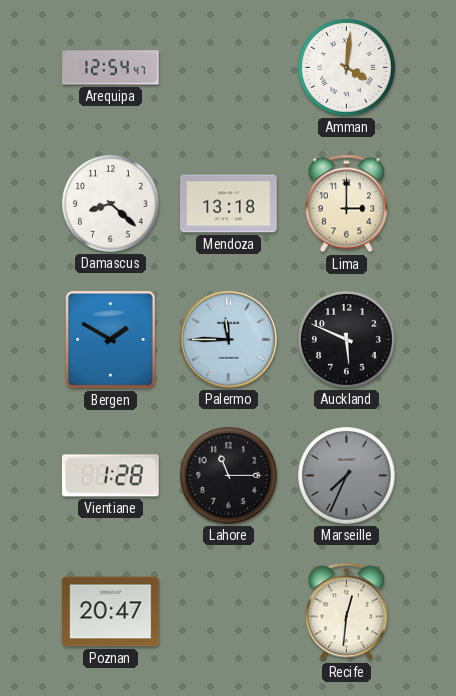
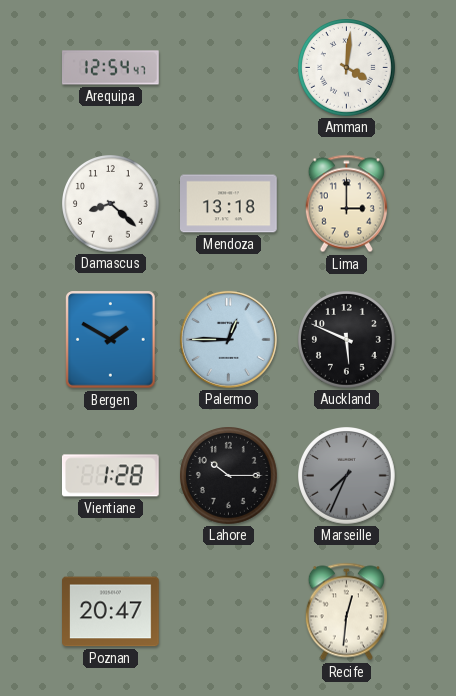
Palermo: 11:45 -> 12:45
Lahore: 11:15 -> 10:15
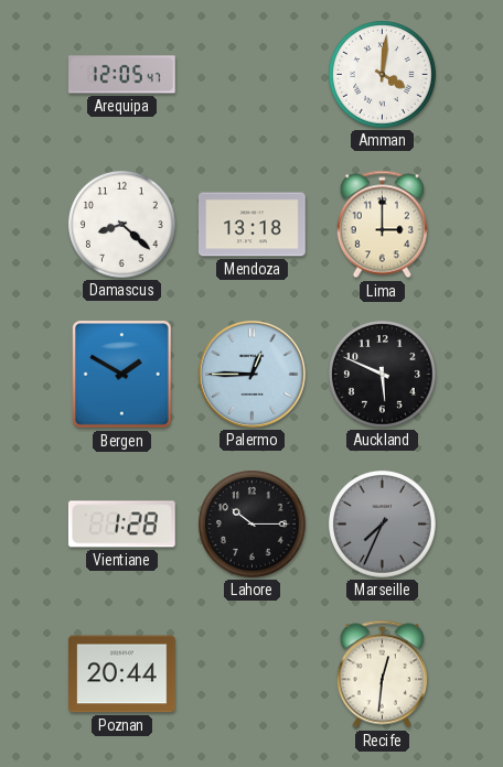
Arequipa: 12:54 -> 12:05
Poznan: 20:47 -> 20:44
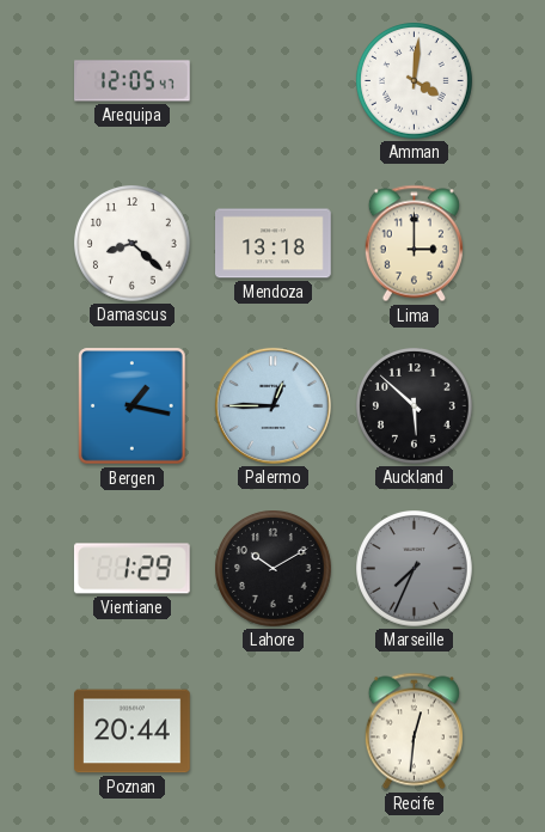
Bergen: 1:50 -> 1:17
Auckland: 5:49 -> 5:52
Vientiane: 1:28 -> 1:29
Lahore: 10:15 -> 10:10
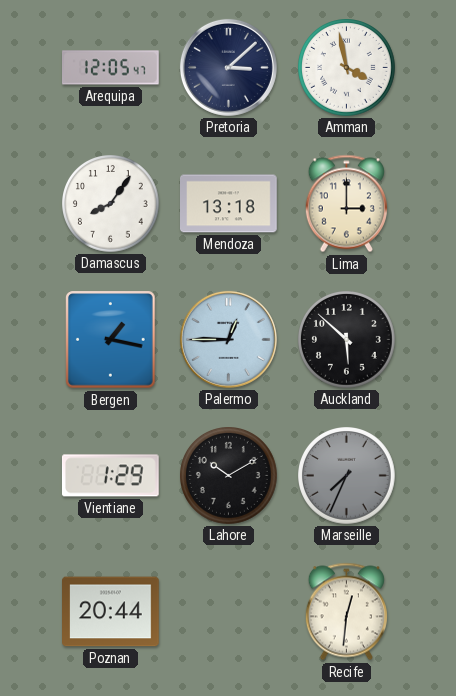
Pretoria: none -> 3:08
Amman: 4:01 -> 3:58
Damascus: 8:22 -> 8:06
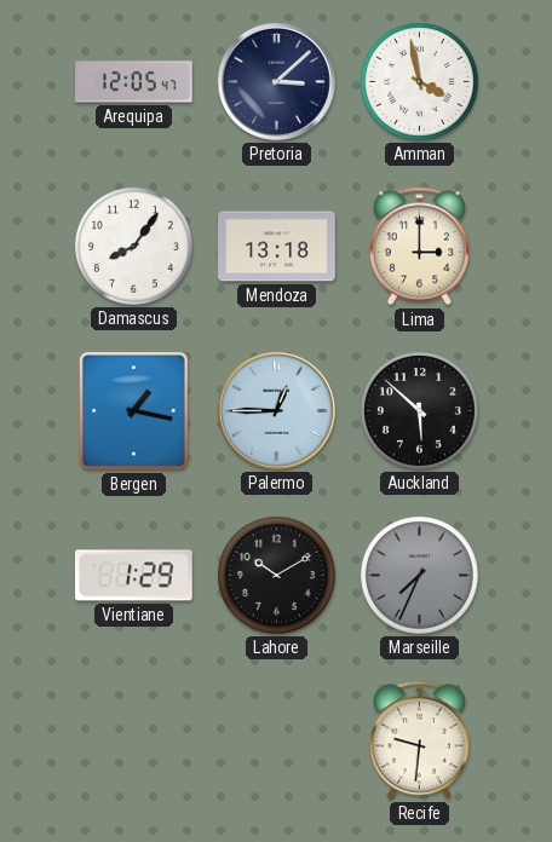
Poznan: 20:44 -> none
Recife: 12:31 -> 9:31
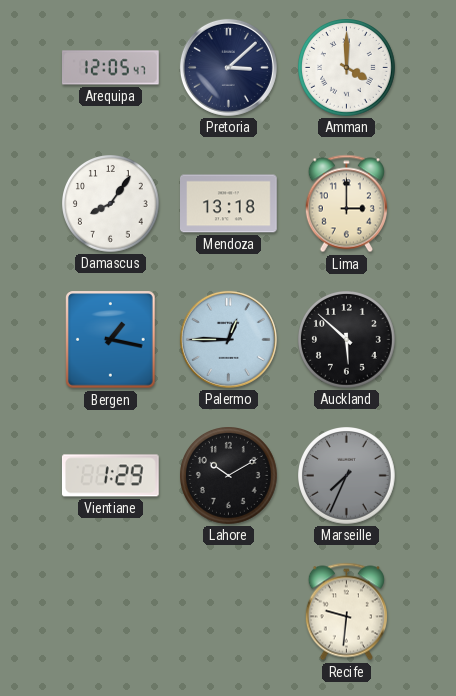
Amman: 3:58 -> 4:00
